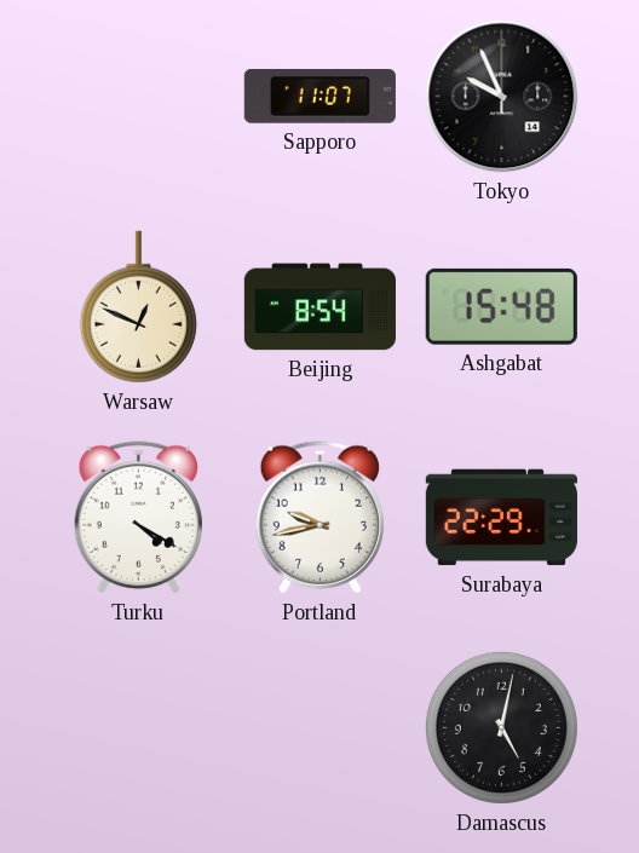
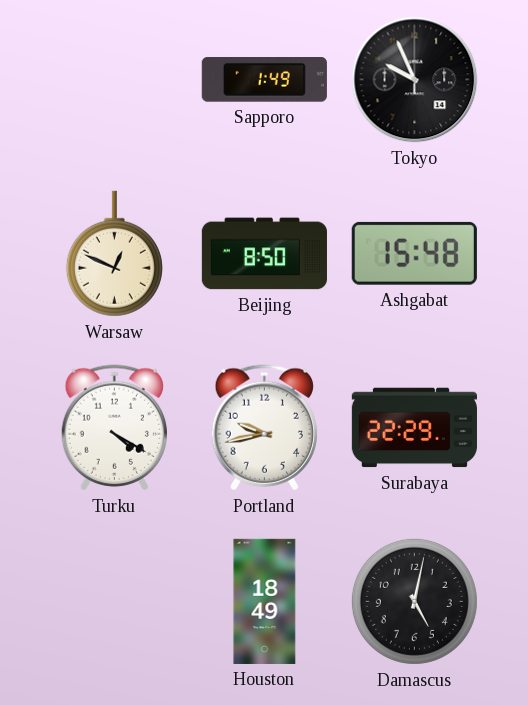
Sapporo: 11:07 -> 1:49
Beijing: 8:54 -> 8:50
Houston: none -> 18:49
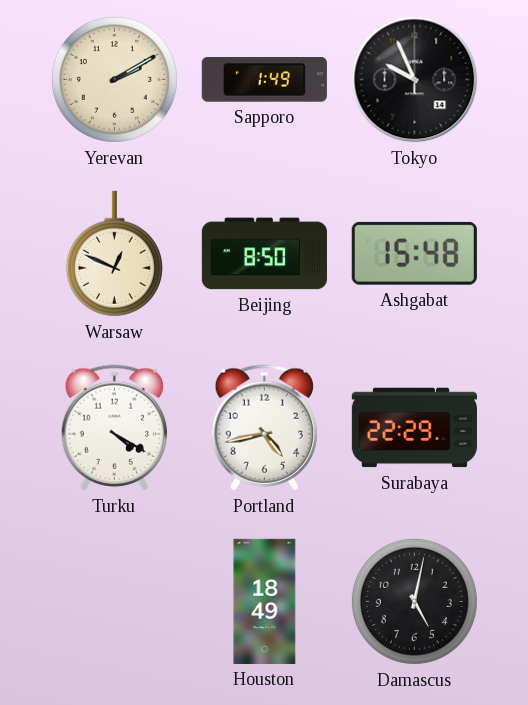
Yerevan: none -> 2:10
Portland: 9:43 -> 4:43
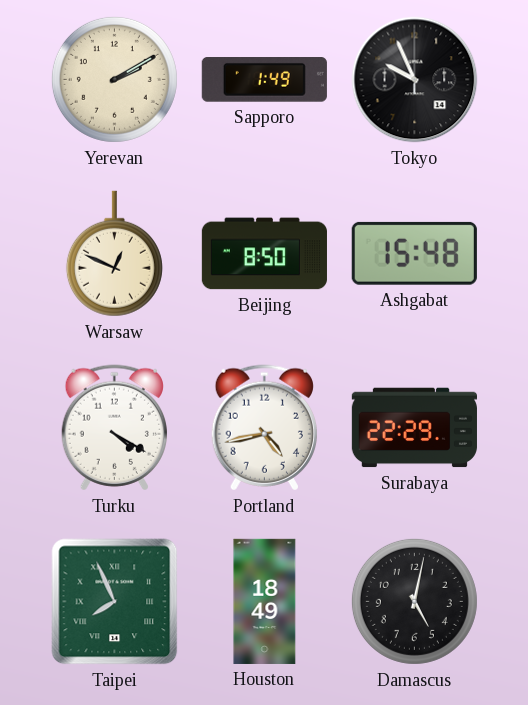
Taipei: none -> 7:56
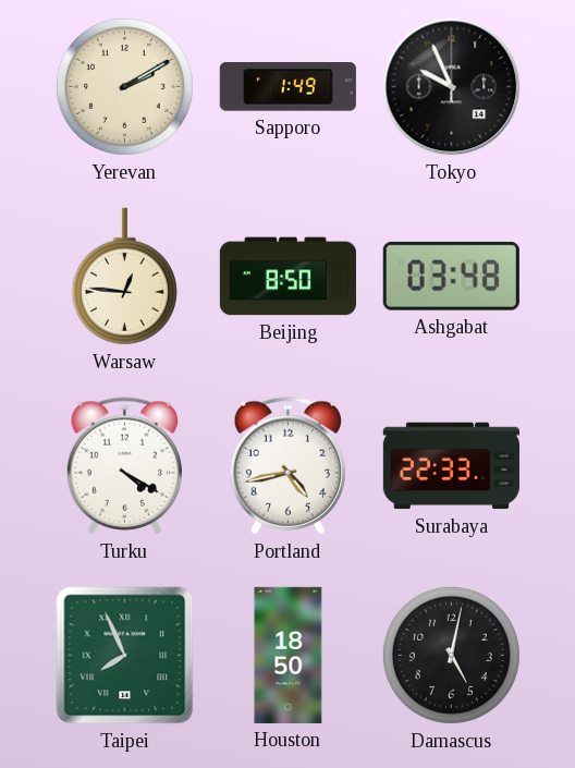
Warsaw: 12:49 -> 12:46
Ashgabat: 15:48 -> 03:48
Surabaya: 22:29 -> 22:33
Houston: 18:49 -> 18:50
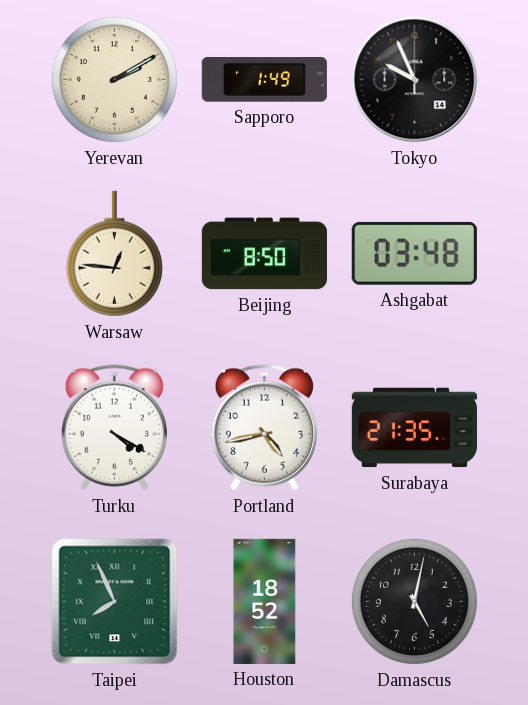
Surabaya: 22:33 -> 21:35
Houston: 18:50 -> 18:52
